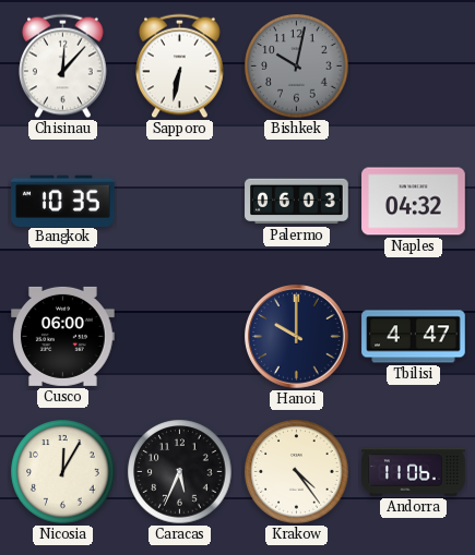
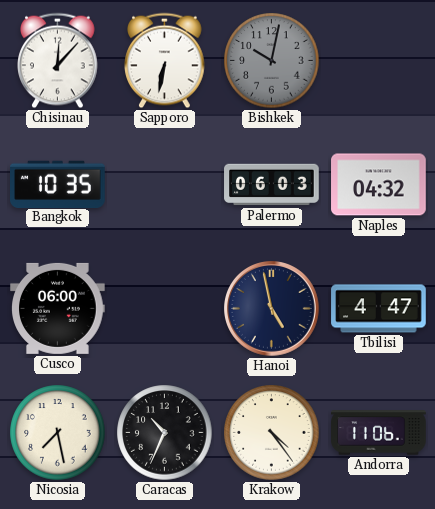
Hanoi: 10:00 -> 4:58
Nicosia: 12:05 -> 7:28
Caracas: 5:34 -> 10:34
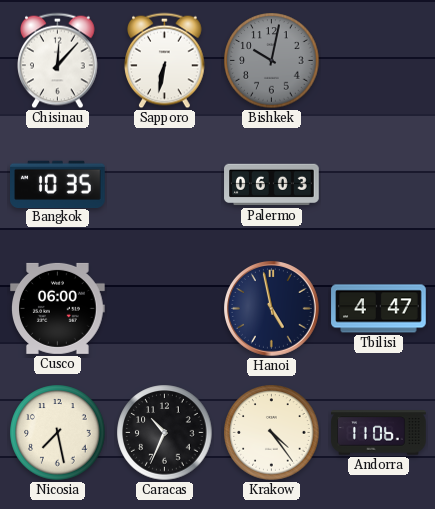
Naples: 04:32 -> none
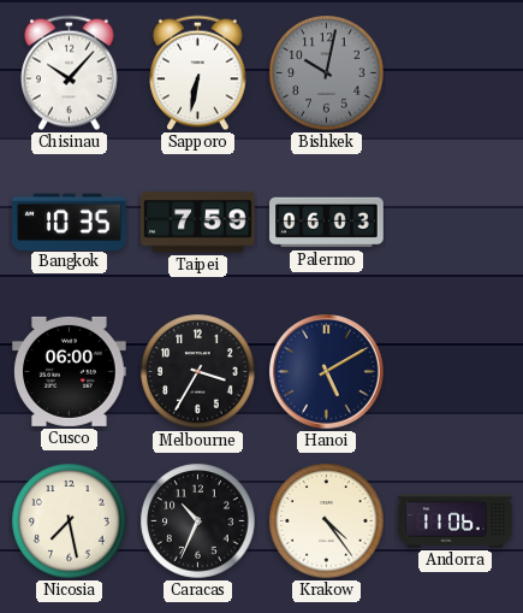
Chisinau: 12:07 -> 10:07
Taipei: none -> 7:59
Melbourne: none -> 3:35
Hanoi: 4:58 -> 5:10
Tbilisi: 4:47 -> none
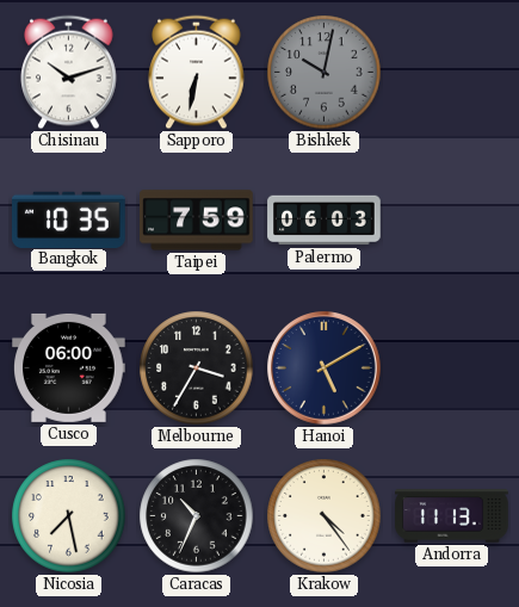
Chisinau: 10:07 -> 10:12
Andorra: 11:06 -> 11:13
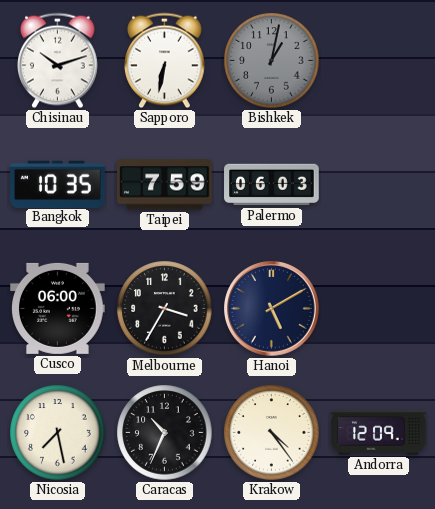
Bishkek: 10:02 -> 1:02
Andorra: 11:13 -> 12:09
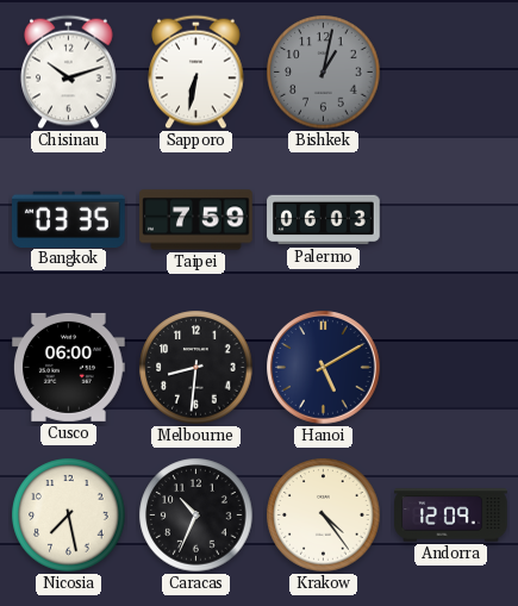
Bangkok: 10:35 -> 03:35
Melbourne: 3:35 -> 8:31
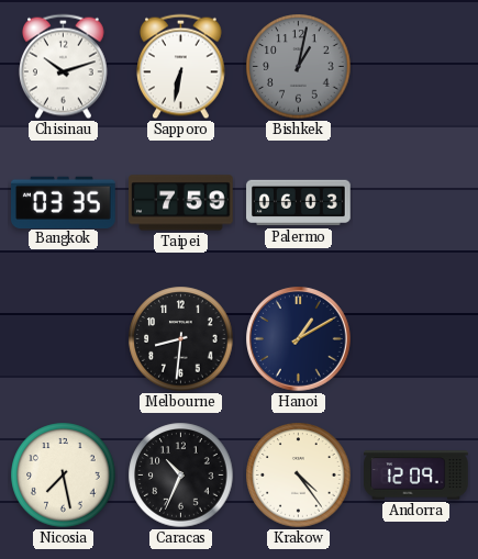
Cusco: 06:00 -> none
Hanoi: 5:10 -> 1:10
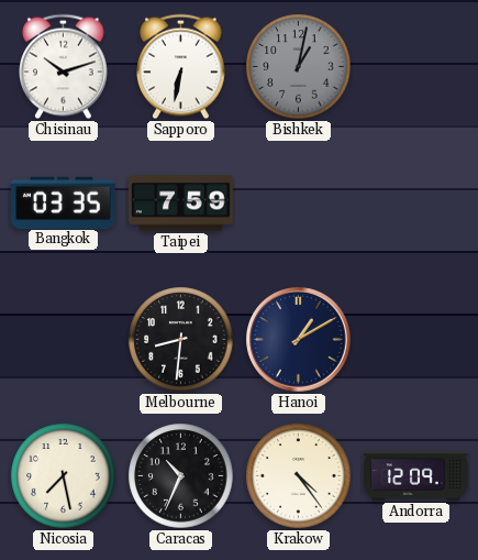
Palermo: 06:03 -> none
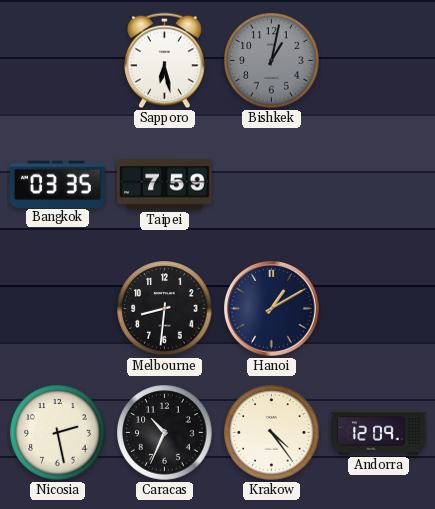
Chisinau: 10:12 -> none
Sapporo: 6:32 -> 6:28
Nicosia: 7:28 -> 2:28
